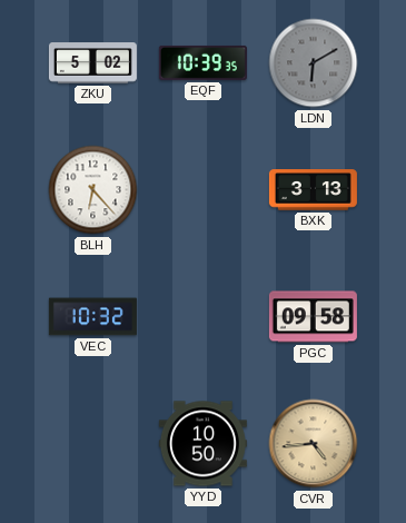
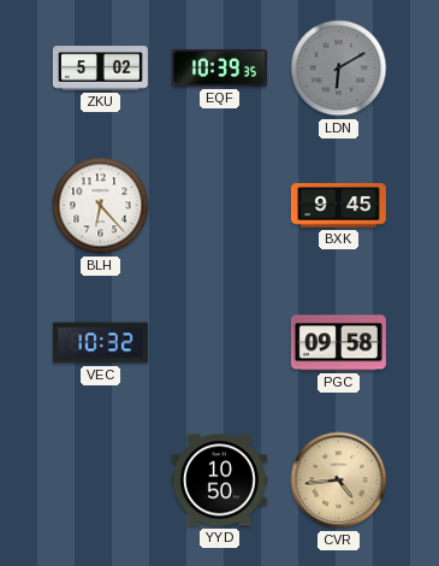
BXK: 3:13 -> 9:45
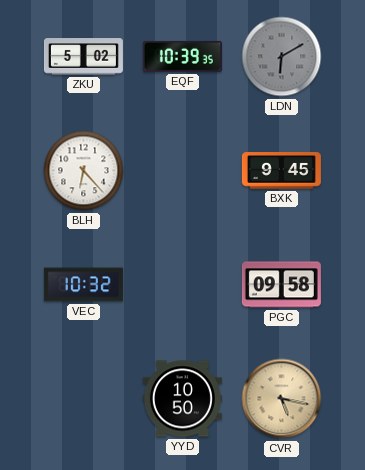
CVR: 4:44 -> 5:17
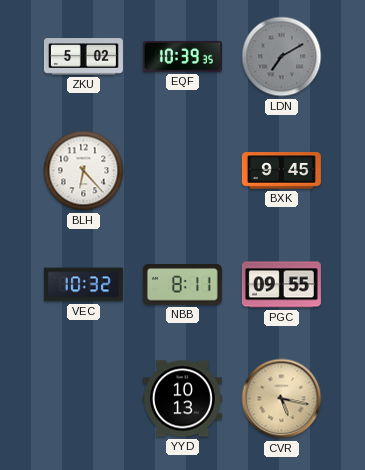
LDN: 6:10 -> 7:10
NBB: none -> 8:11
PGC: 09:58 -> 09:55
YYD: 10:50 -> 10:13
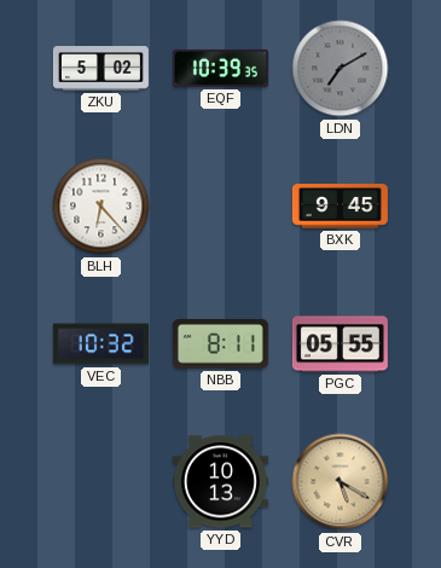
PGC: 09:55 -> 05:55
CVR: 5:17 -> 5:20
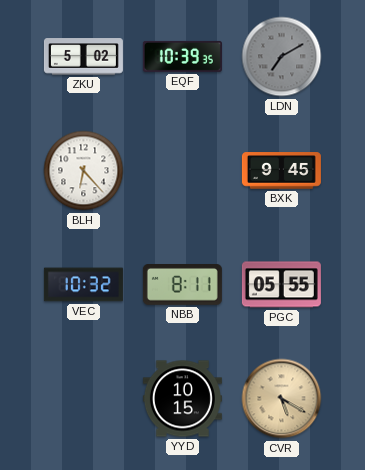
YYD: 10:13 -> 10:15
